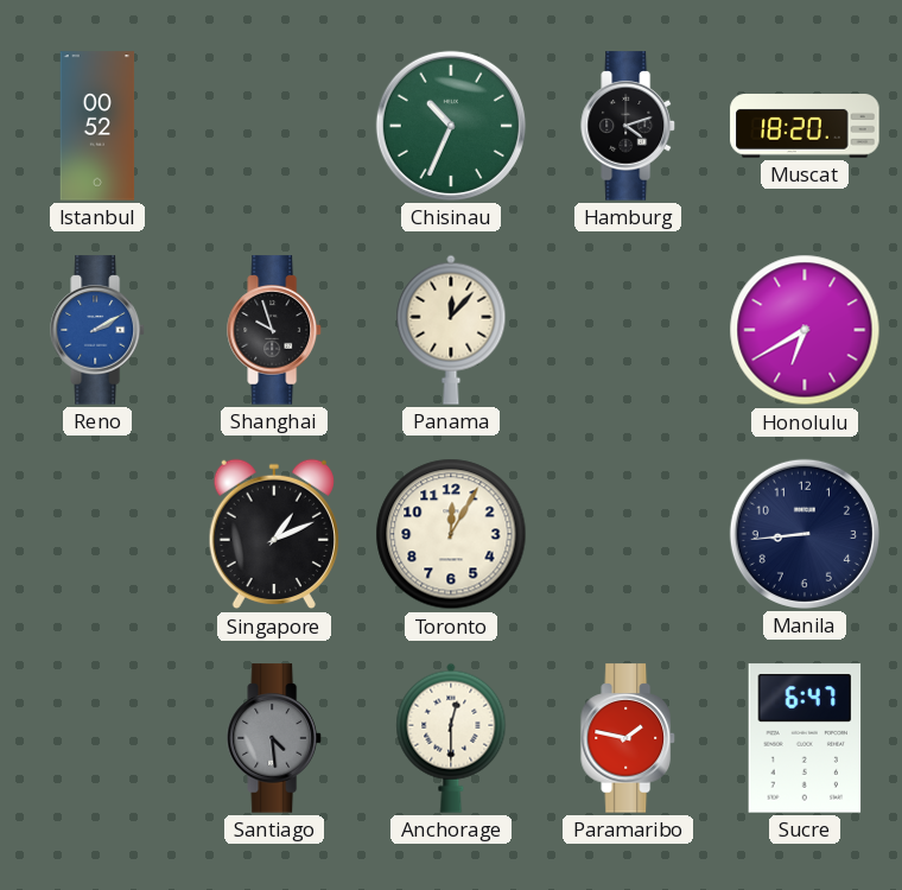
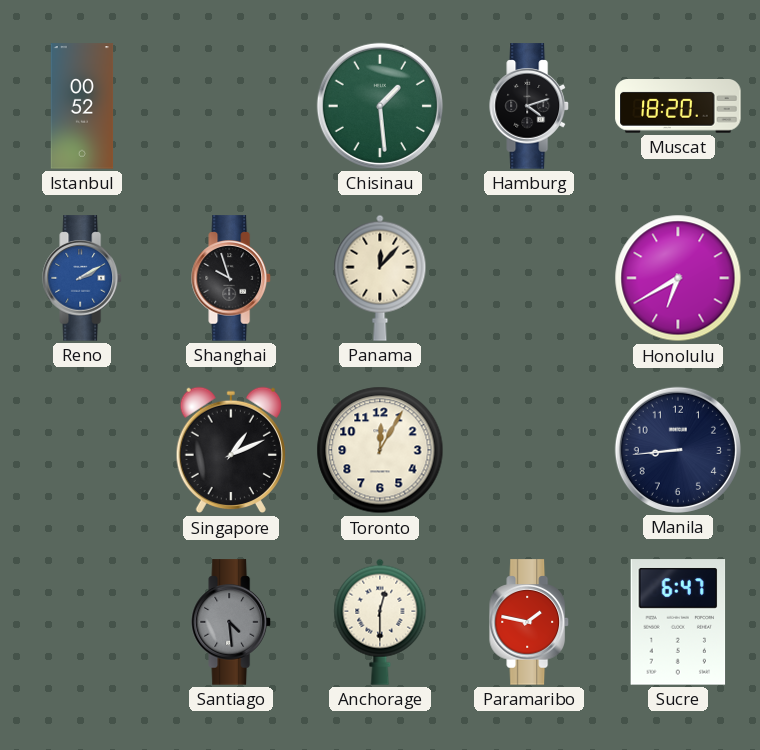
Chisinau: 10:34 -> 1:29
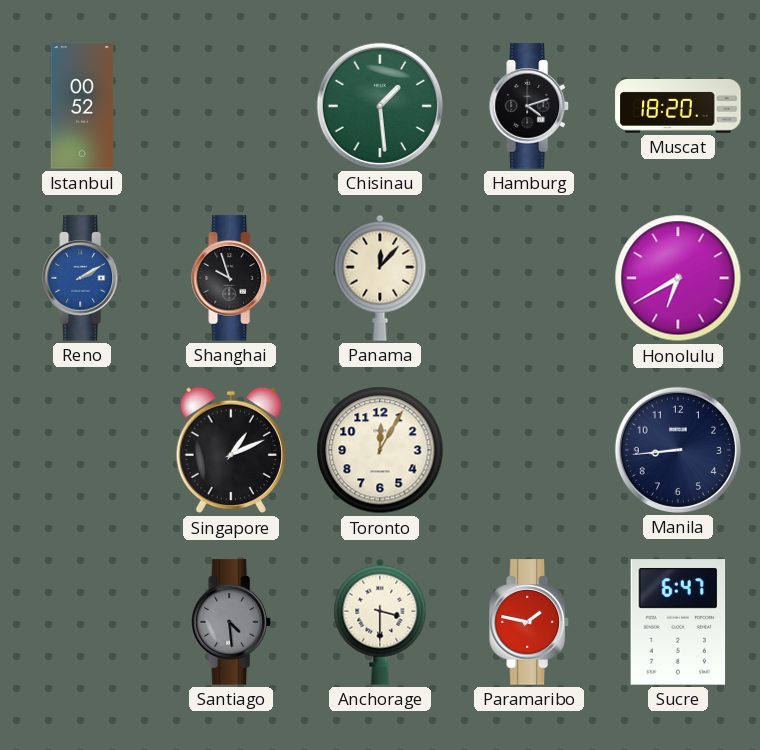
Anchorage: 12:30 -> 3:30
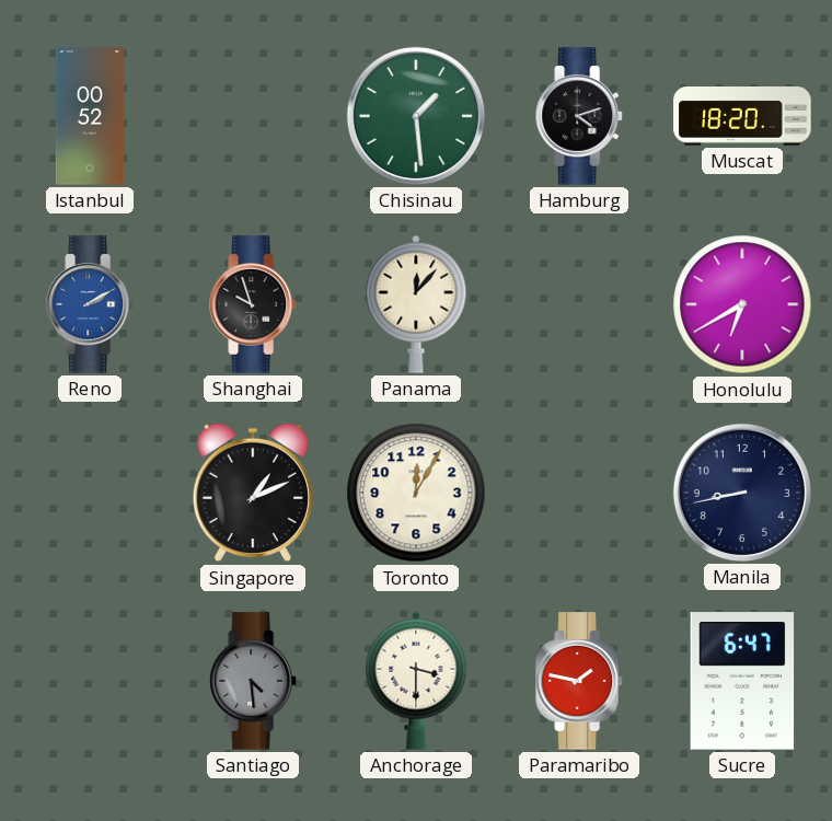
Manila: 8:44 -> 8:43
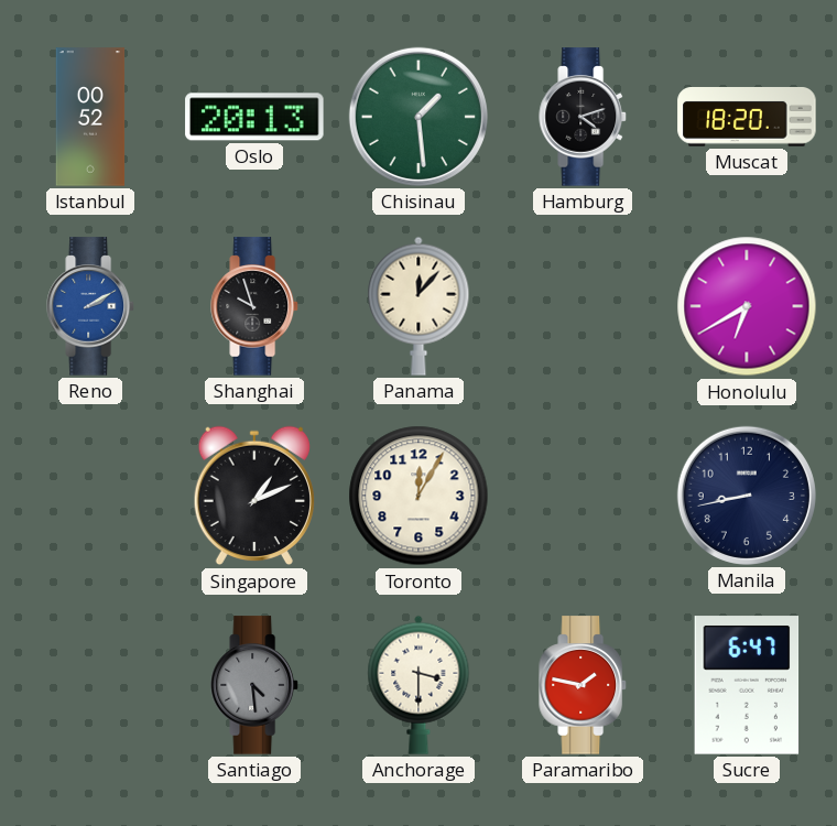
Oslo: none -> 20:13
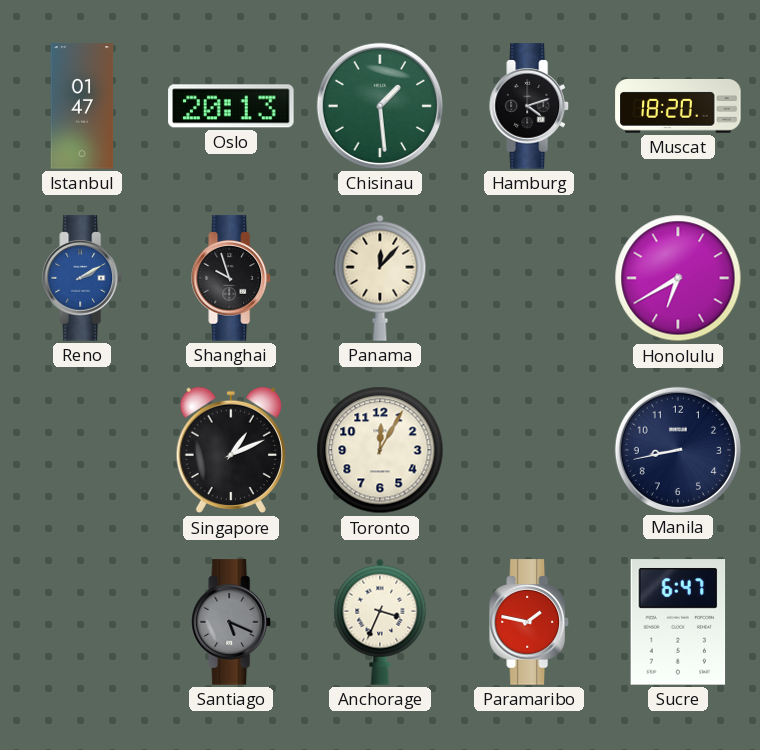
Istanbul: 00:52 -> 01:47
Santiago: 4:29 -> 5:19
Anchorage: 3:30 -> 3:34
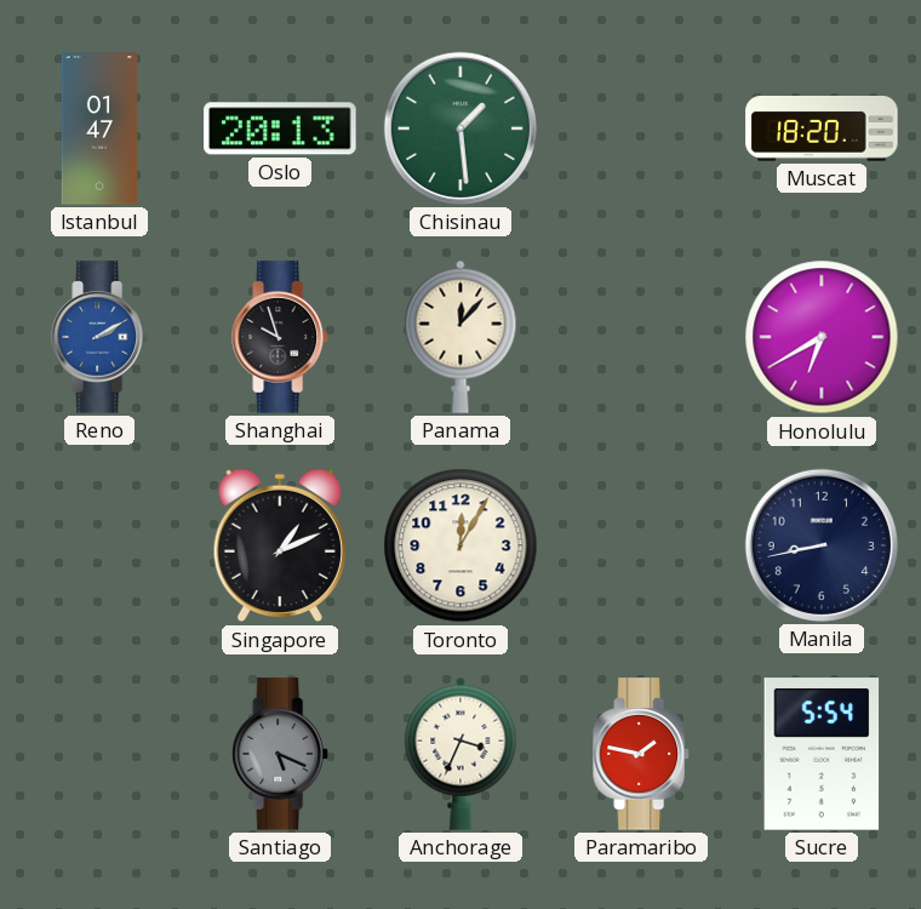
Hamburg: 4:12 -> none
Sucre: 6:47 -> 5:54
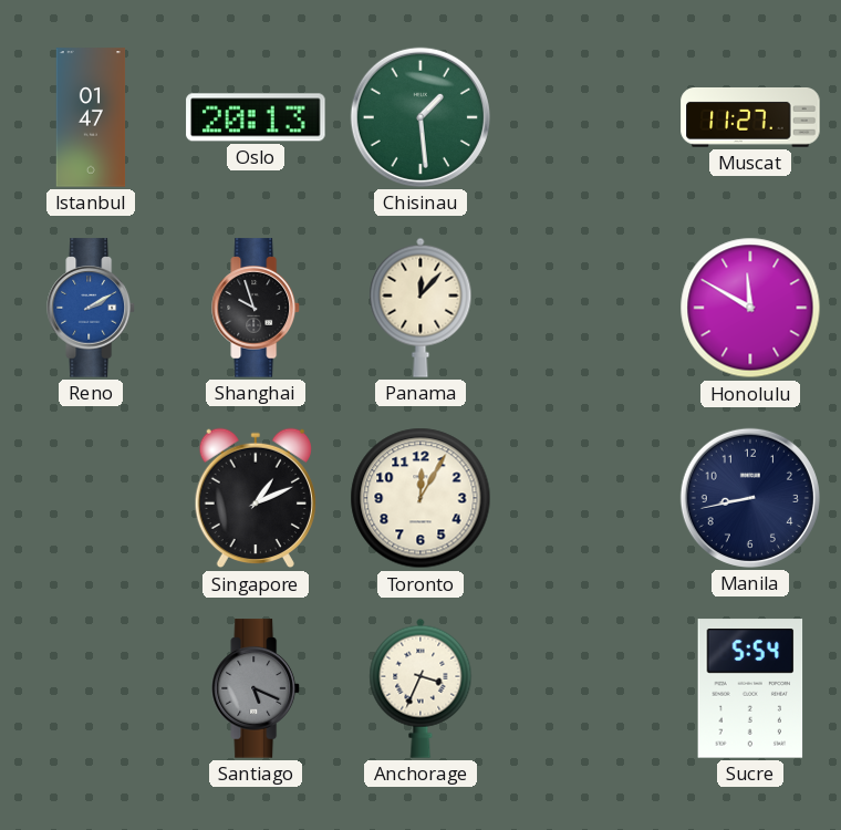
Muscat: 18:20 -> 11:27
Honolulu: 6:40 -> 11:50
Paramaribo: 1:47 -> none
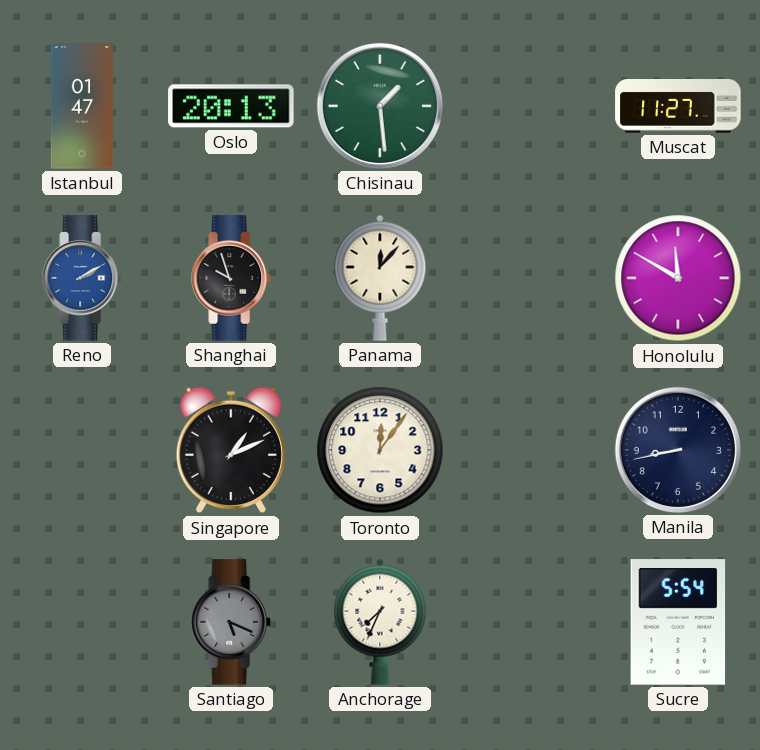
Toronto: 12:05 -> 12:06
Anchorage: 3:34 -> 7:34
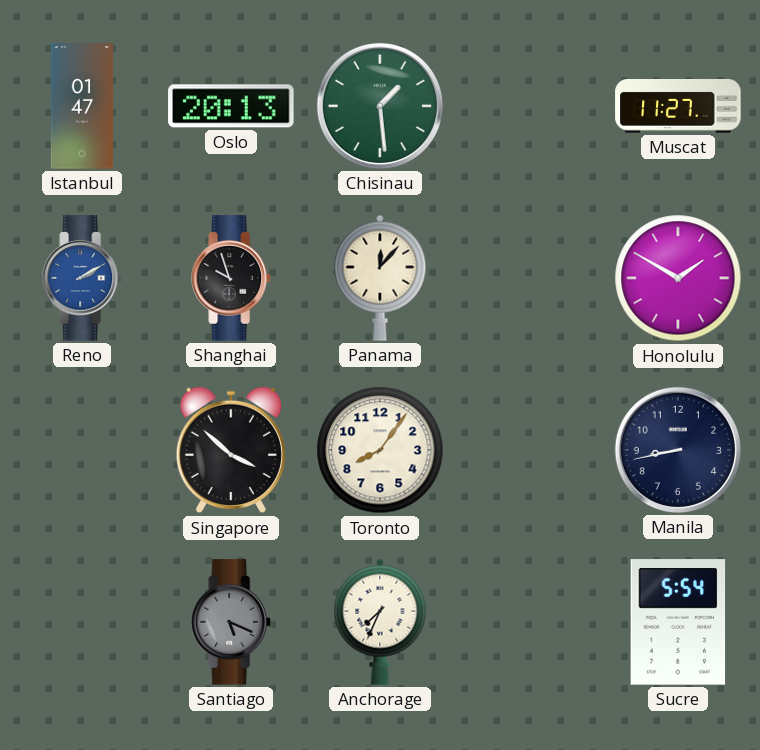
Honolulu: 11:50 -> 1:50
Singapore: 1:11 -> 3:52
Toronto: 12:06 -> 8:06
